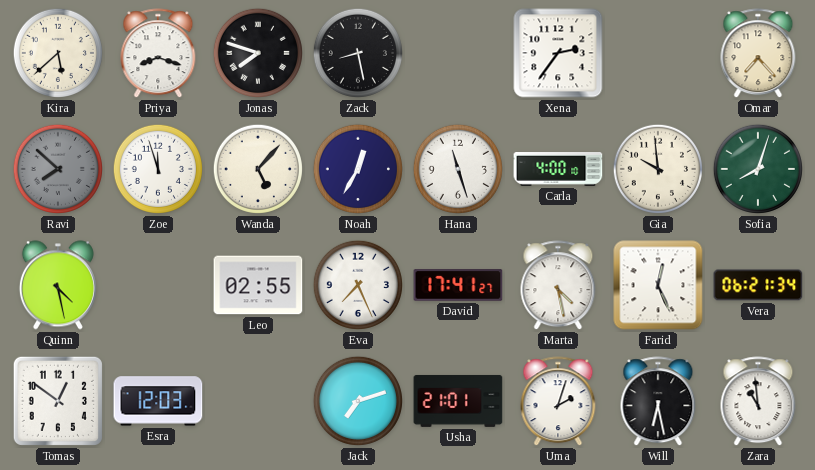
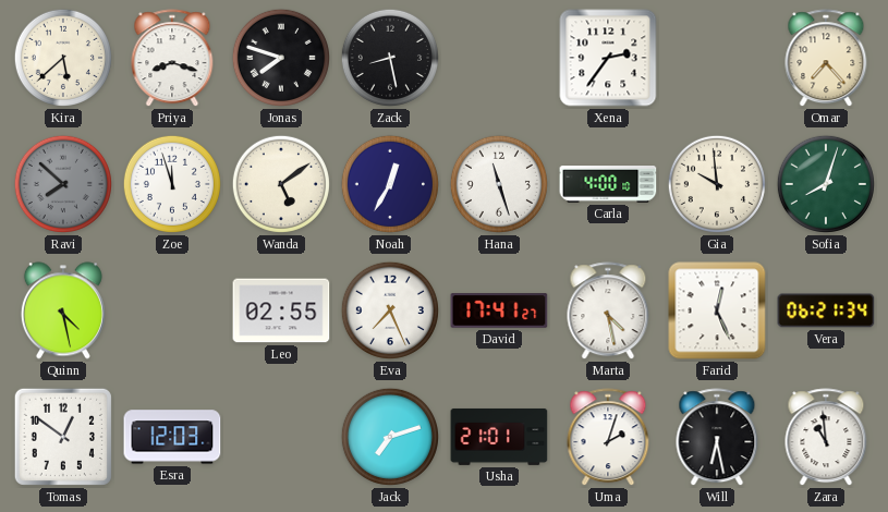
Wanda: 5:07 -> 5:09
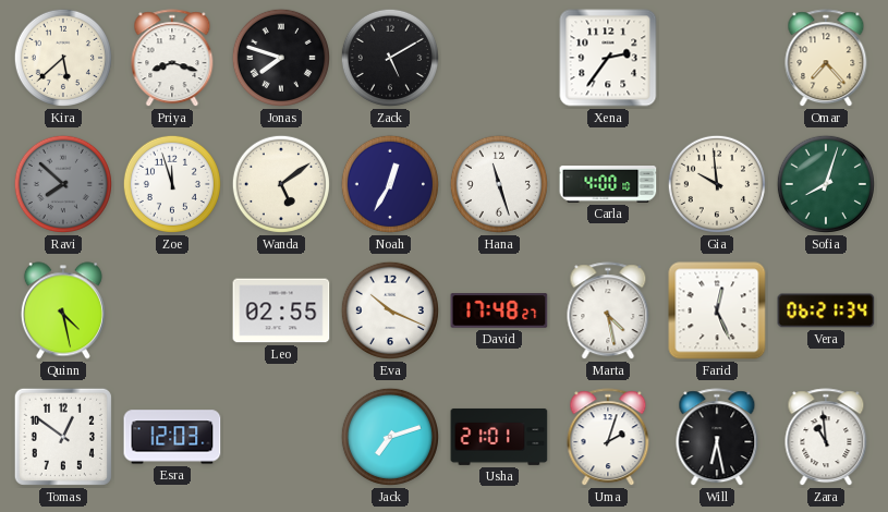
Zack: 8:28 -> 5:10
Eva: 7:26 -> 10:19
David: 17:41 -> 17:48
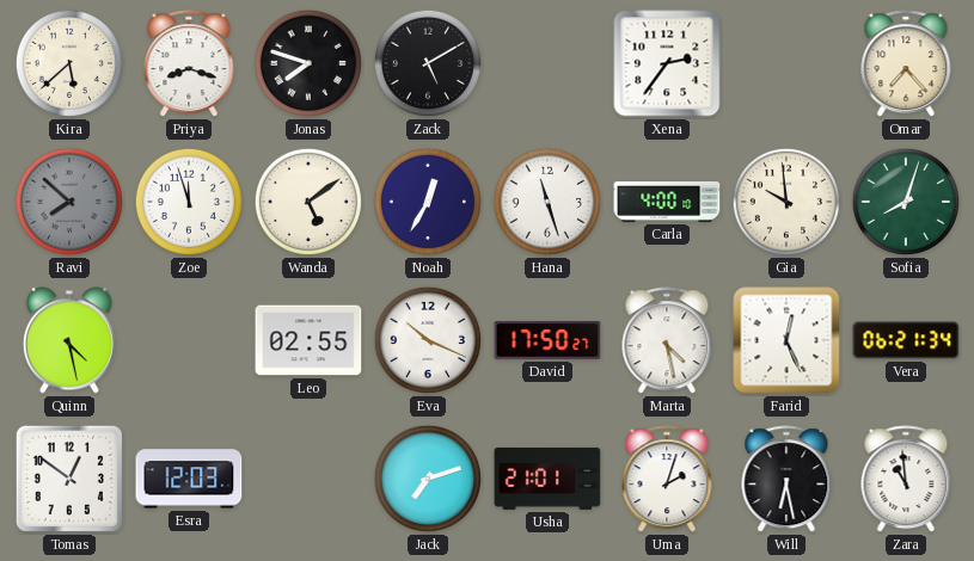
David: 17:48 -> 17:50
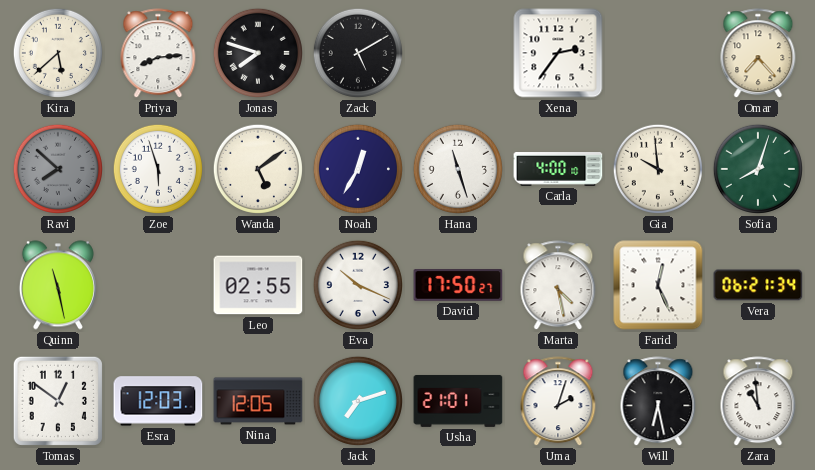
Priya: 8:18 -> 8:14
Zoe: 11:57 -> 5:57
Quinn: 4:28 -> 11:28
Nina: none -> 12:05
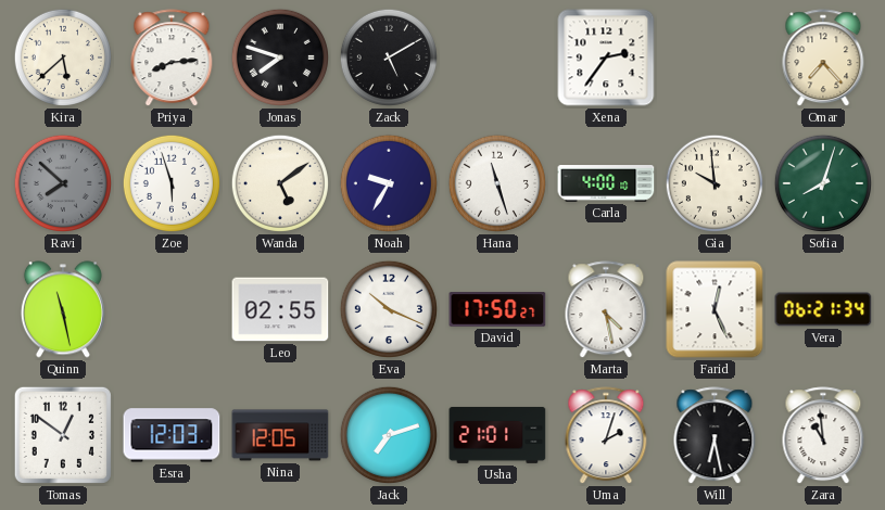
Noah: 12:35 -> 9:35
